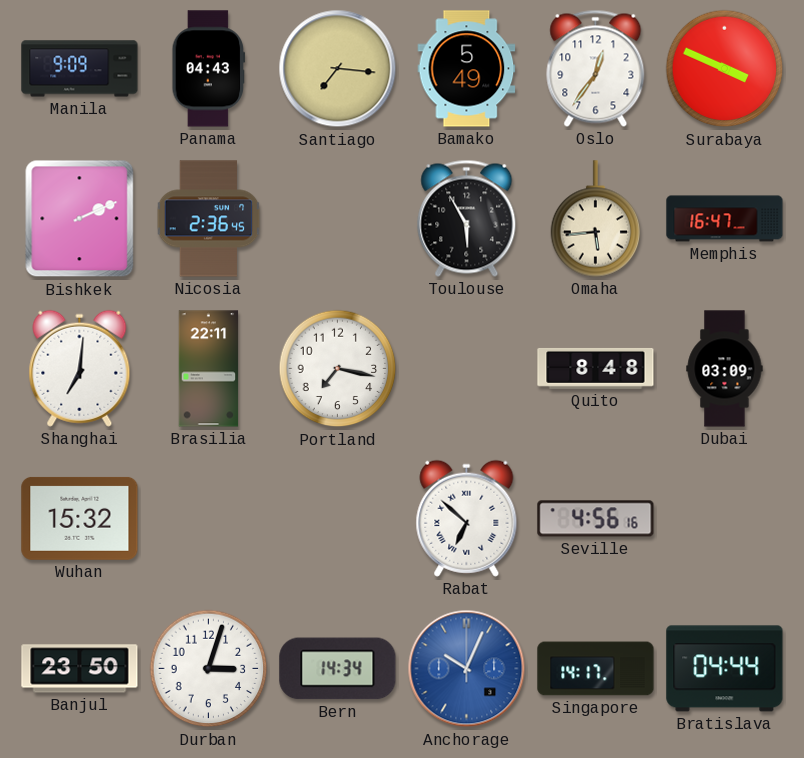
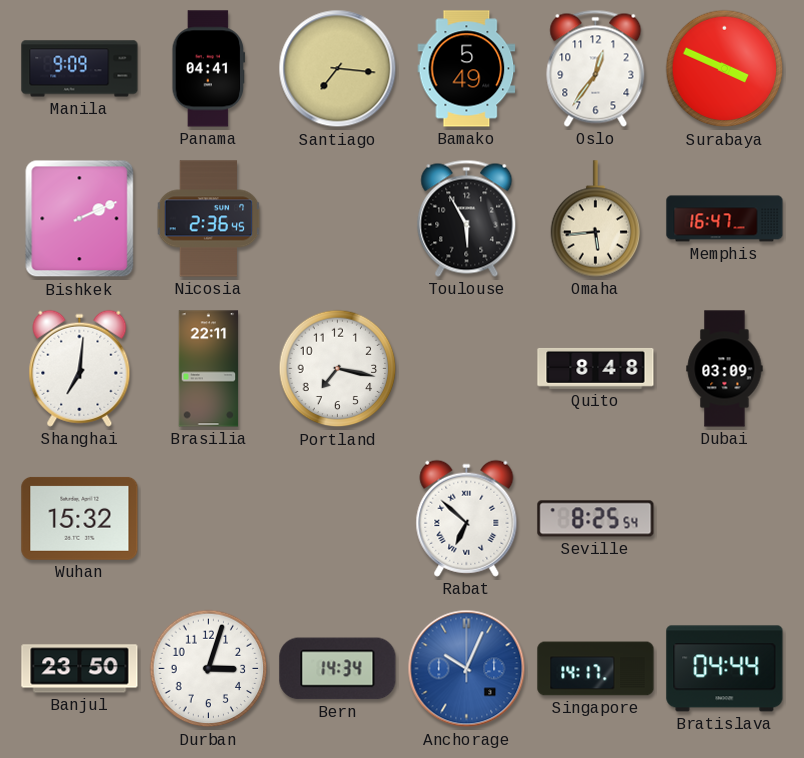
Panama: 04:43 -> 04:41
Seville: 4:56 -> 8:25
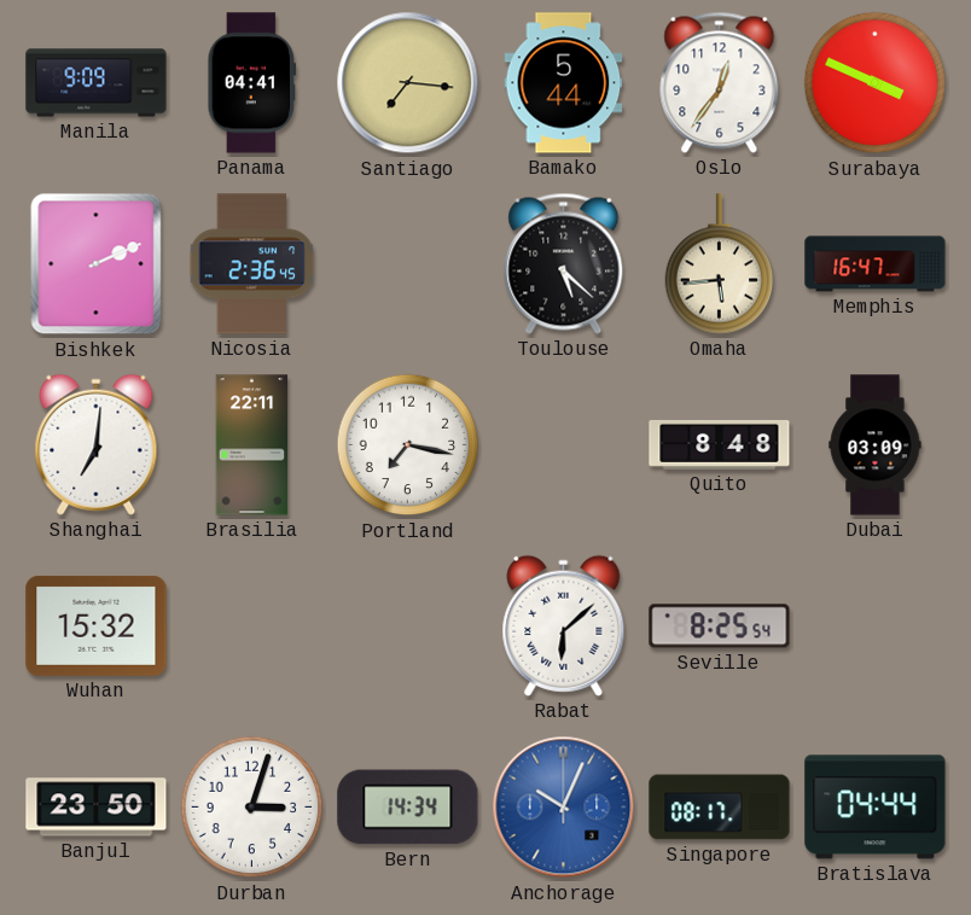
Bamako: 5:49 -> 5:44
Toulouse: 5:55 -> 5:22
Rabat: 6:52 -> 6:08
Singapore: 14:17 -> 08:17
